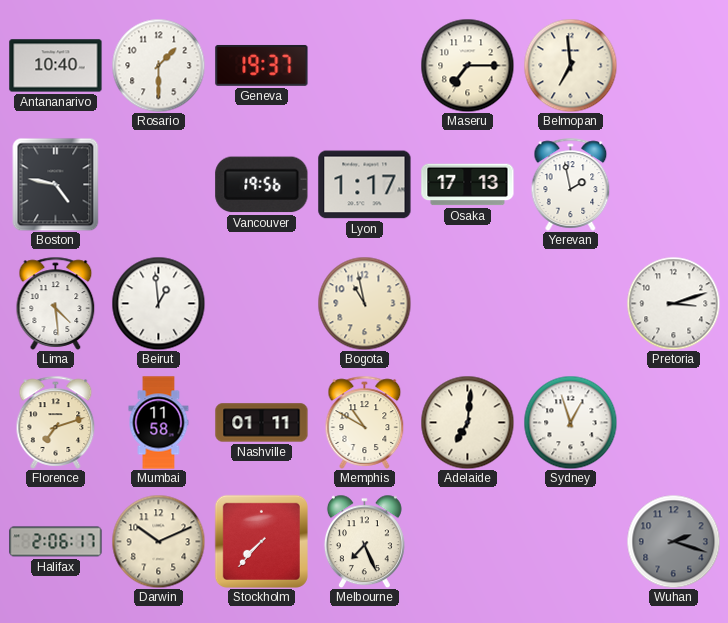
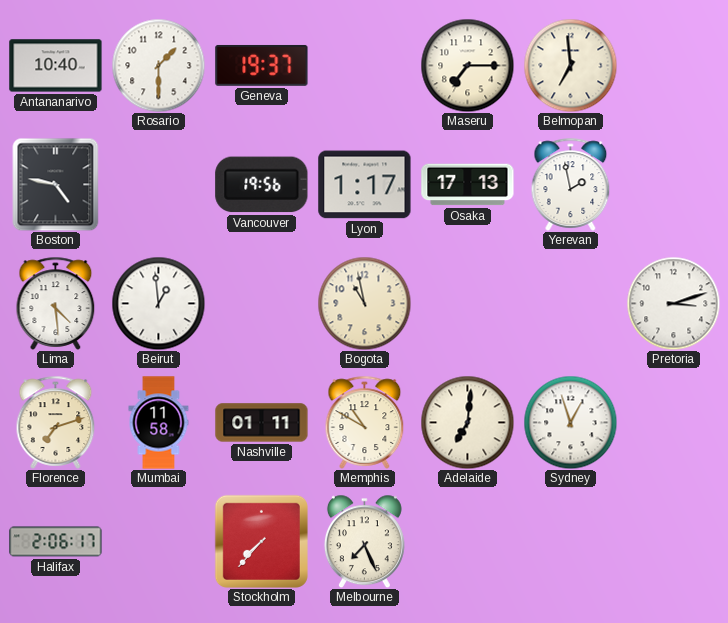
Darwin: 10:11 -> none
Wuhan: 2:18 -> none
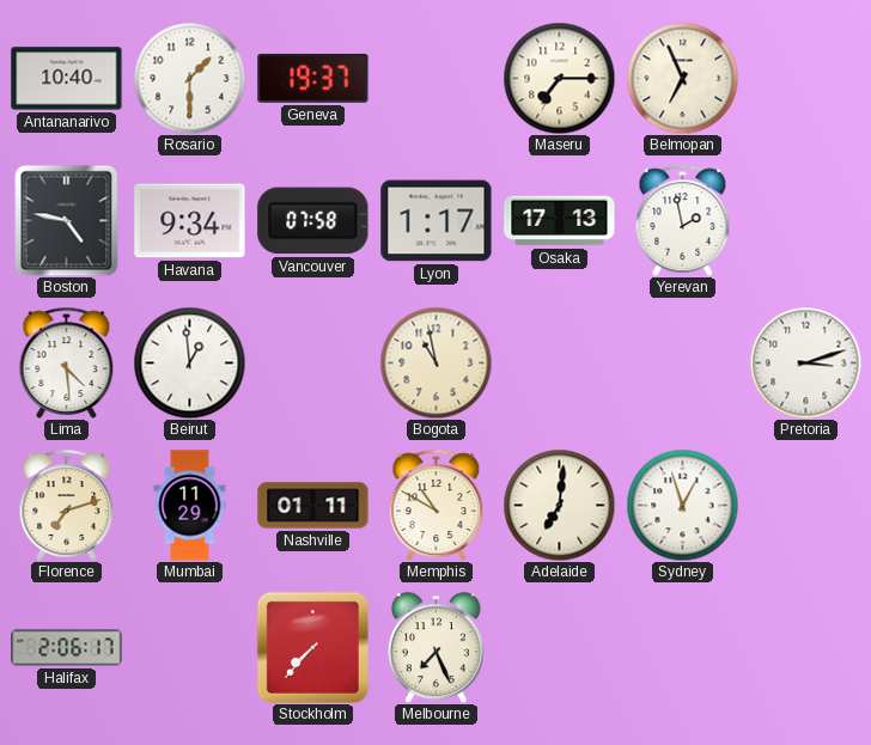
Belmopan: 6:59 -> 6:56
Havana: none -> 9:34
Vancouver: 19:56 -> 07:58
Mumbai: 11:58 -> 11:29
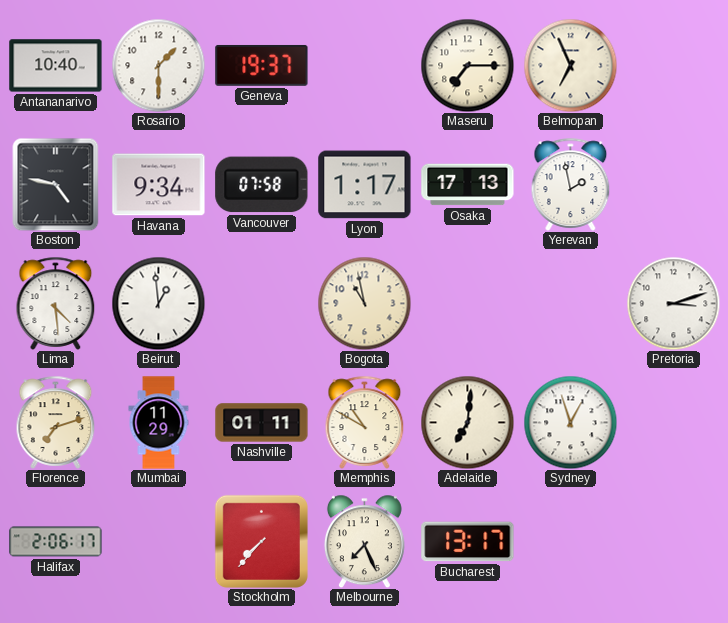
Bucharest: none -> 13:17
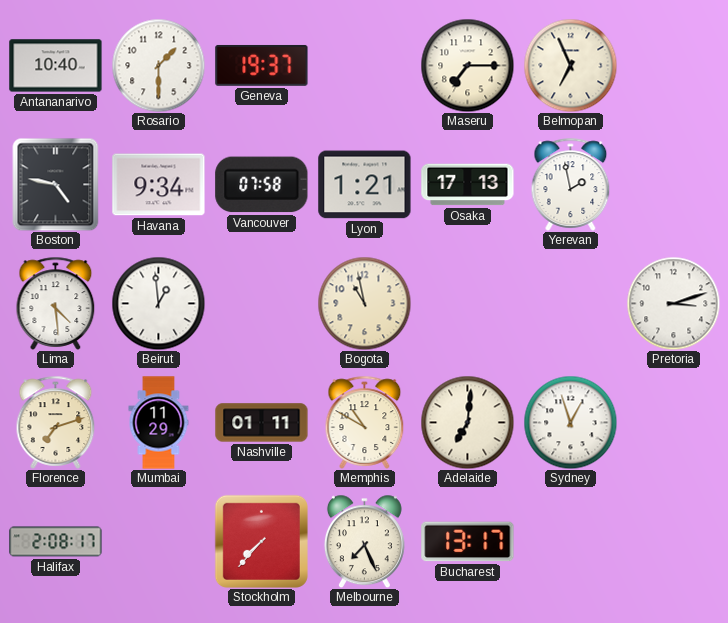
Lyon: 1:17 -> 1:21
Halifax: 2:06 -> 2:08
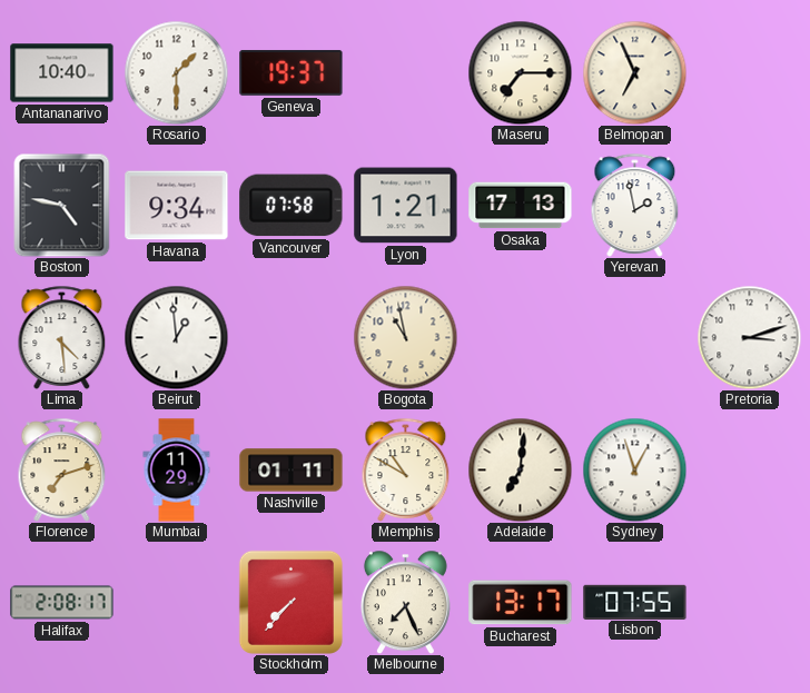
Lisbon: none -> 07:55
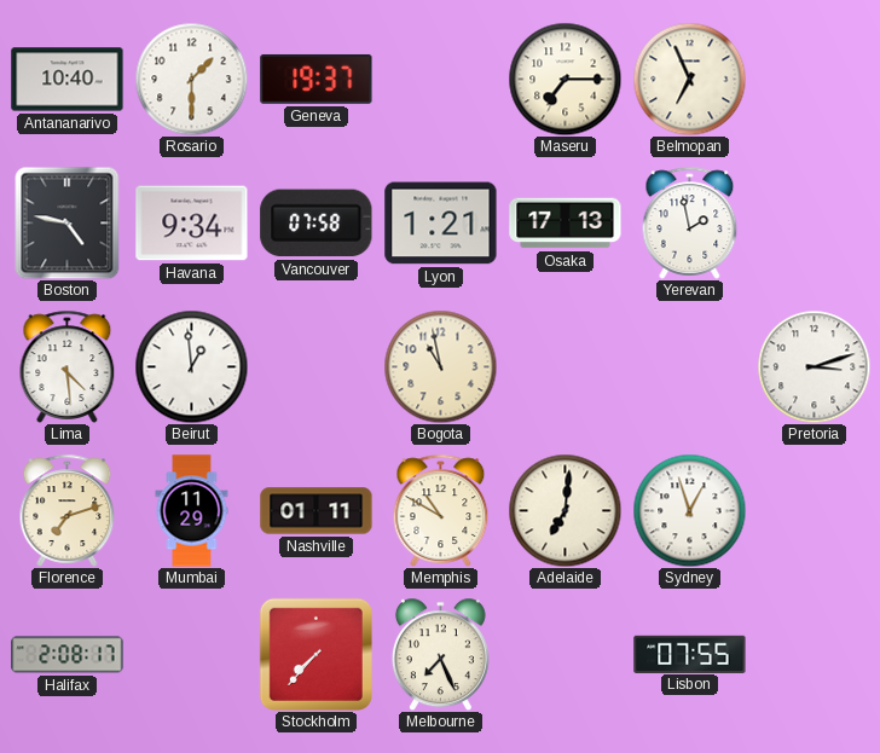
Bucharest: 13:17 -> none
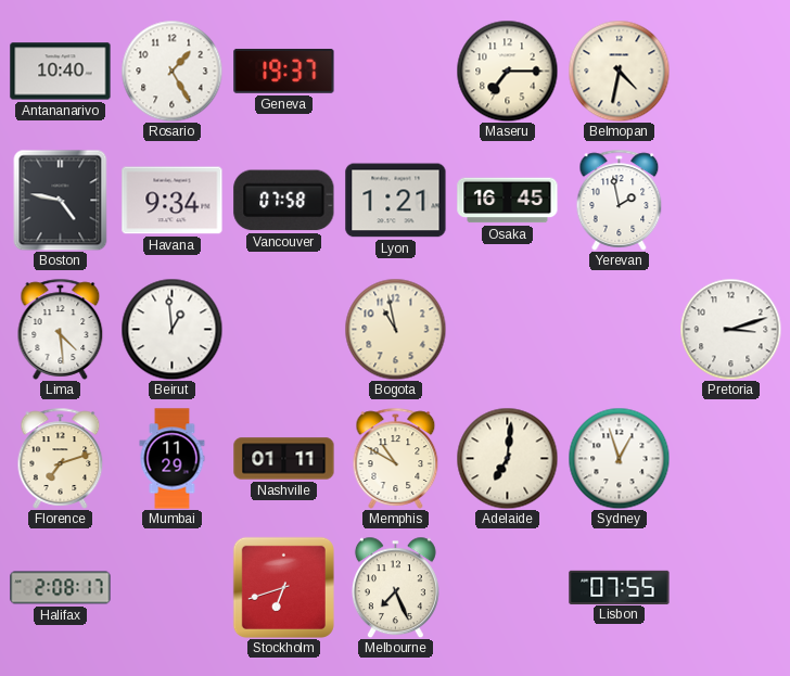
Rosario: 1:30 -> 1:25
Belmopan: 6:56 -> 4:32
Osaka: 17:13 -> 16:45
Stockholm: 7:37 -> 6:42
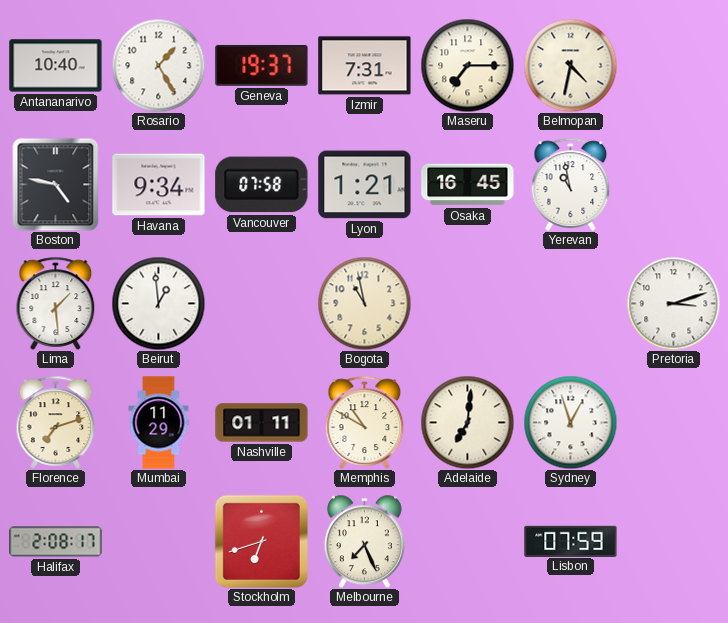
Izmir: none -> 7:31
Yerevan: 1:58 -> 10:58
Lima: 4:29 -> 1:29
Lisbon: 07:55 -> 07:59
